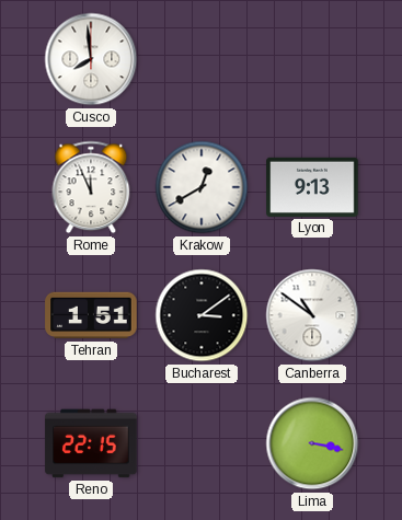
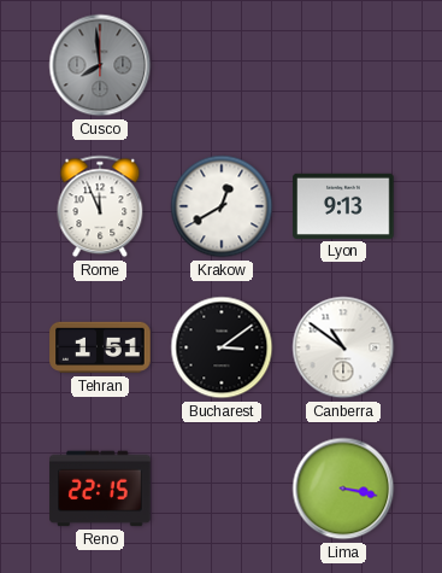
Cusco dial: white -> grey
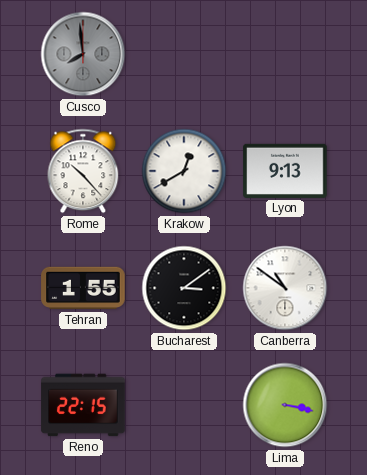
Rome: 11:56 -> 10:23
Tehran: 1:51 -> 1:55
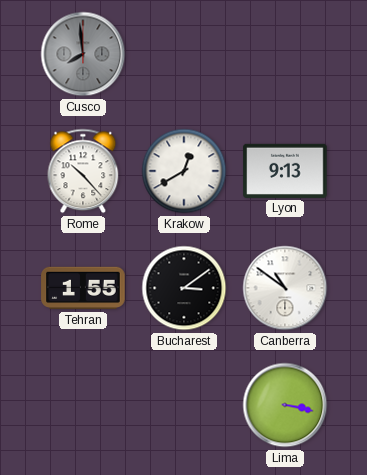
Reno: 22:15 -> none
